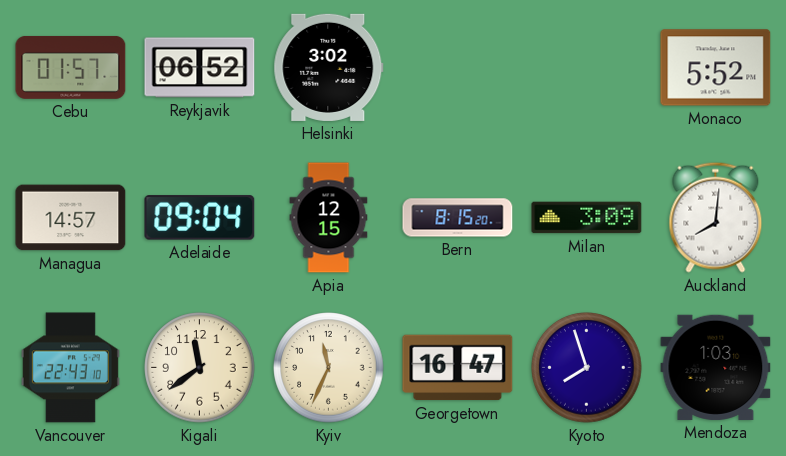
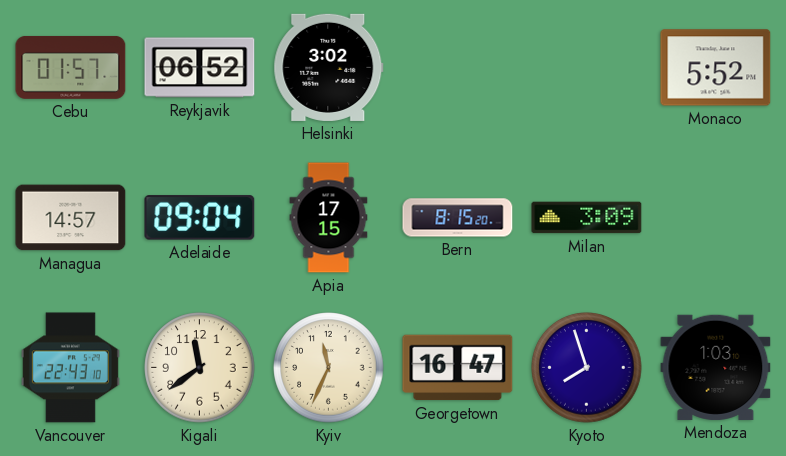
Apia: 12:15 -> 17:15
Auckland: 8:01 -> none
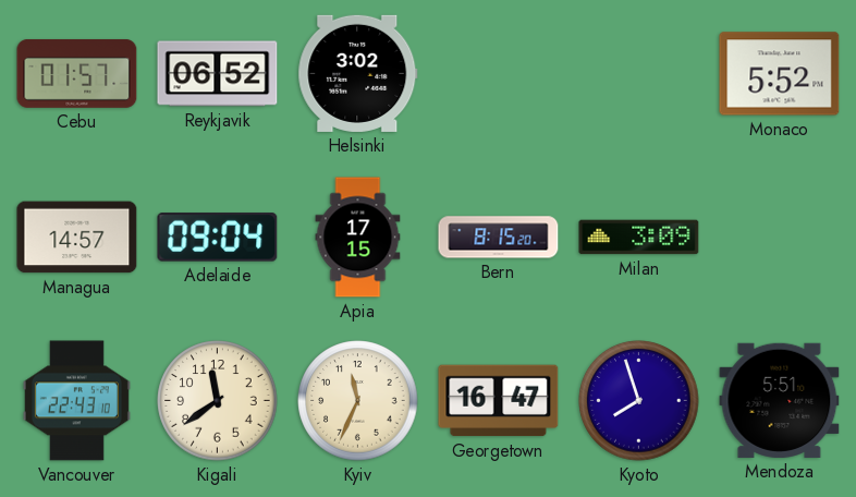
Mendoza: 1:03 -> 5:51
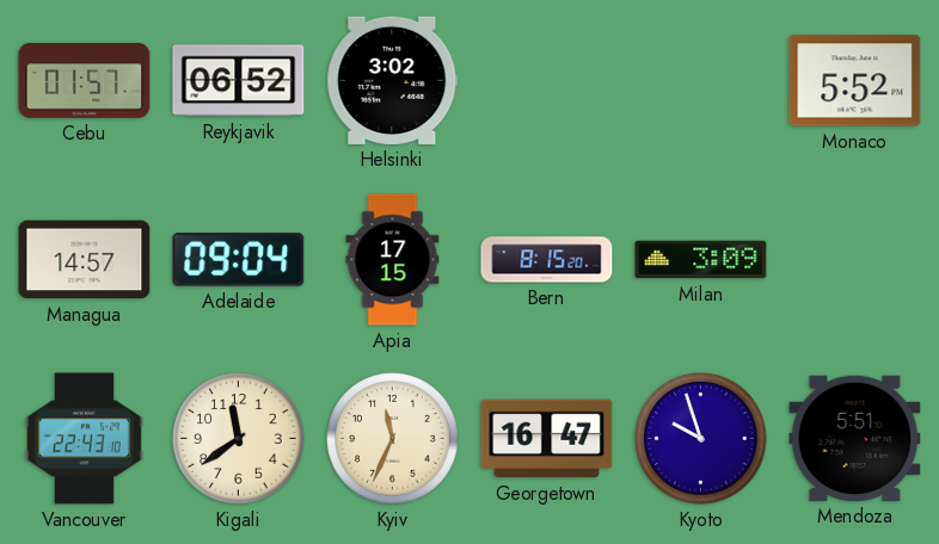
Kyoto: 7:57 -> 9:57
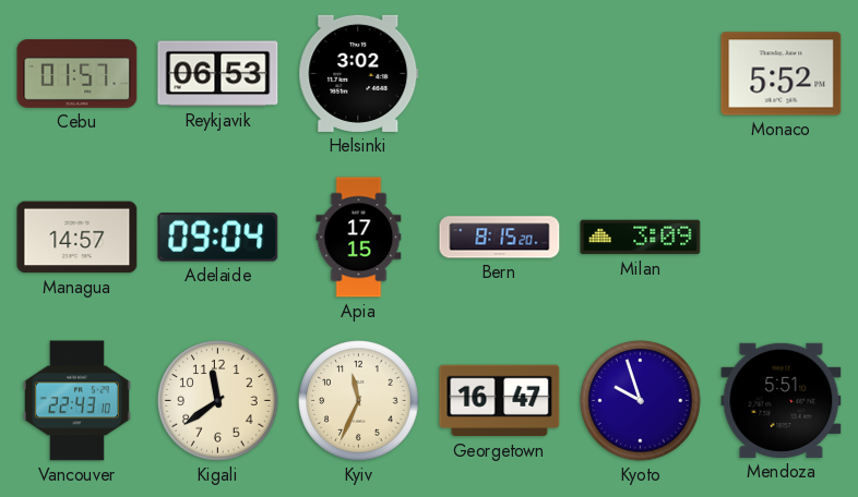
Reykjavik: 06:52 -> 06:53
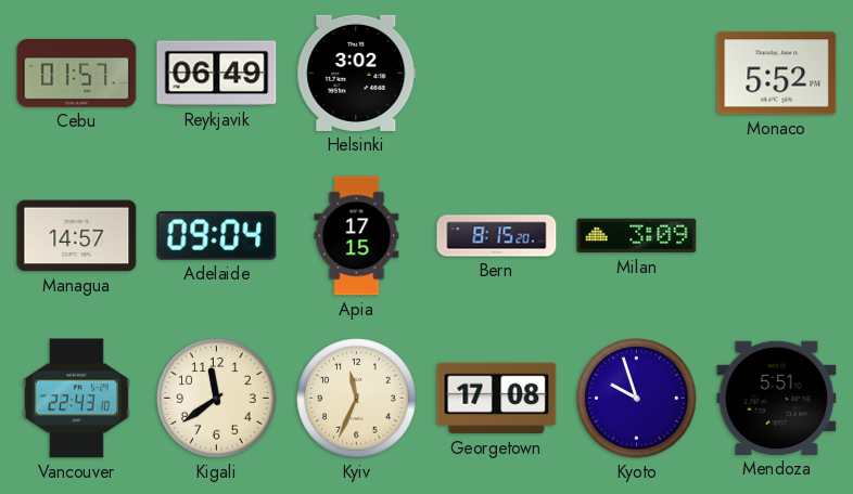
Reykjavik: 06:53 -> 06:49
Georgetown: 16:47 -> 17:08
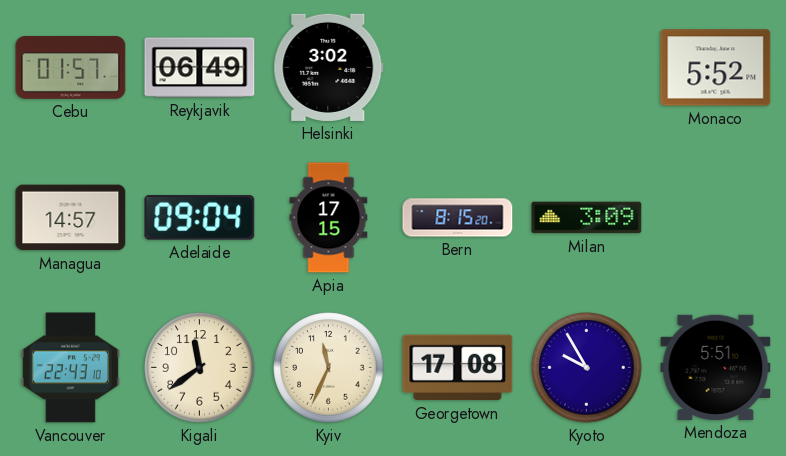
Kyoto: 9:57 -> 9:55
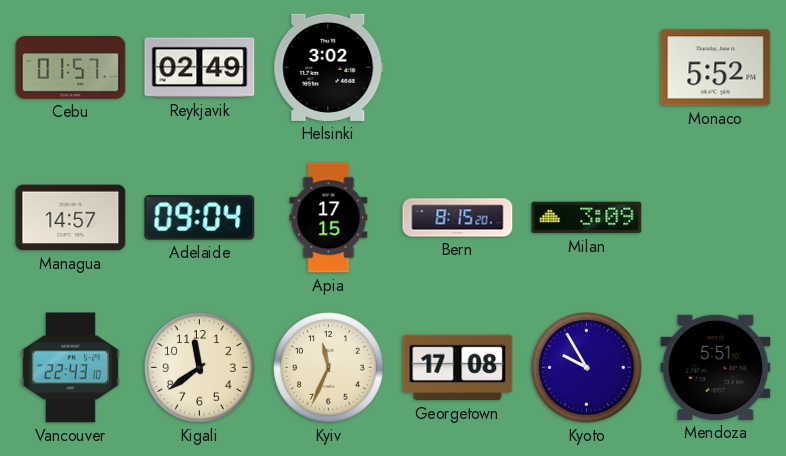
Reykjavik: 06:49 -> 02:49
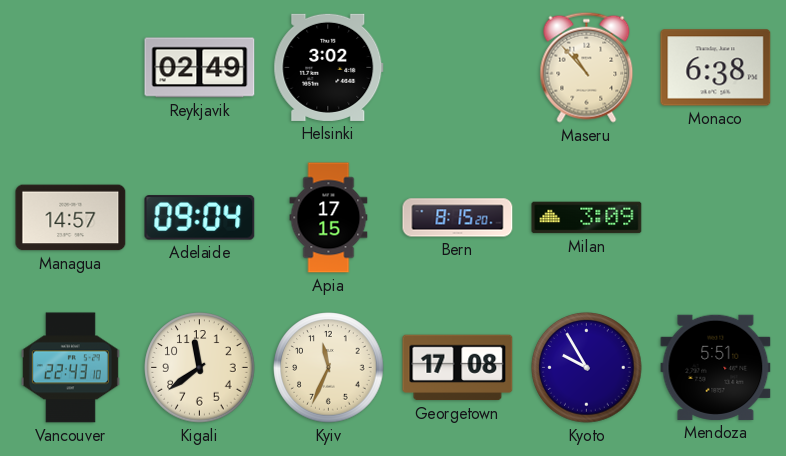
Cebu: 01:57 -> none
Maseru: none -> 10:53
Monaco: 5:52 -> 6:38
